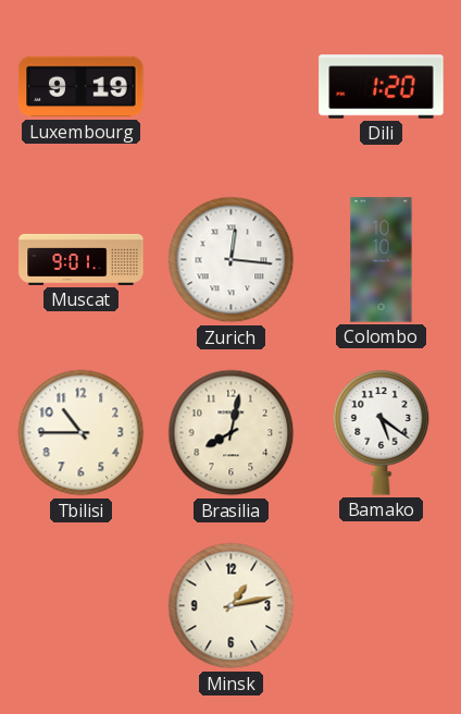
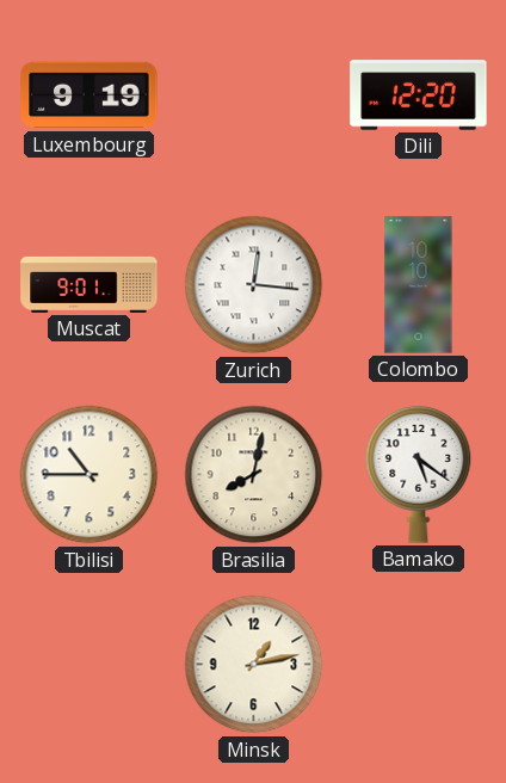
Dili: 1:20 -> 12:20
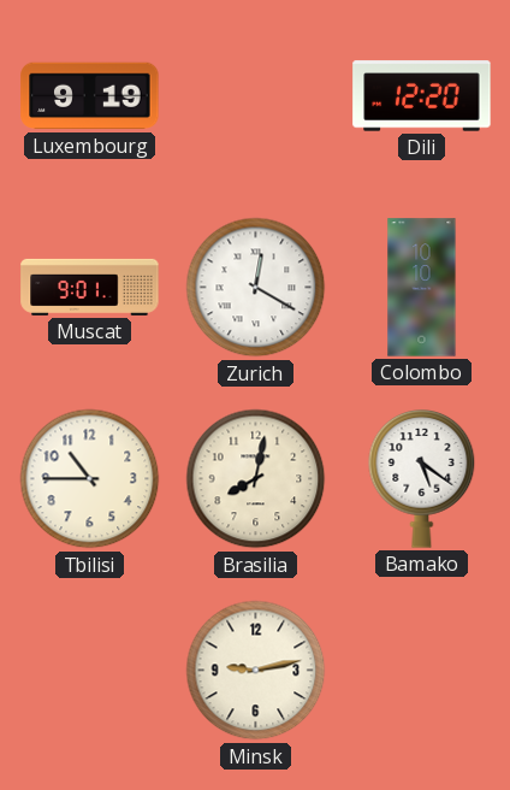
Zurich: 12:16 -> 12:20
Minsk: 1:13 -> 9:13
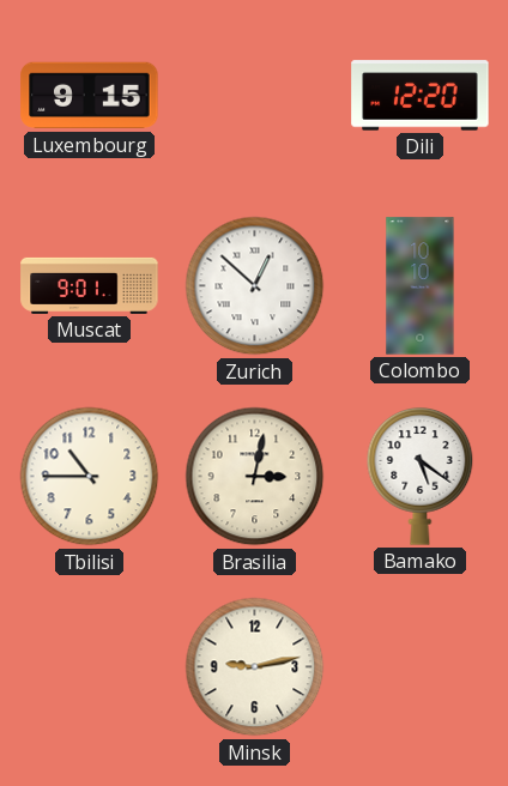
Luxembourg: 9:19 -> 9:15
Zurich: 12:20 -> 12:52
Brasilia: 8:02 -> 3:02
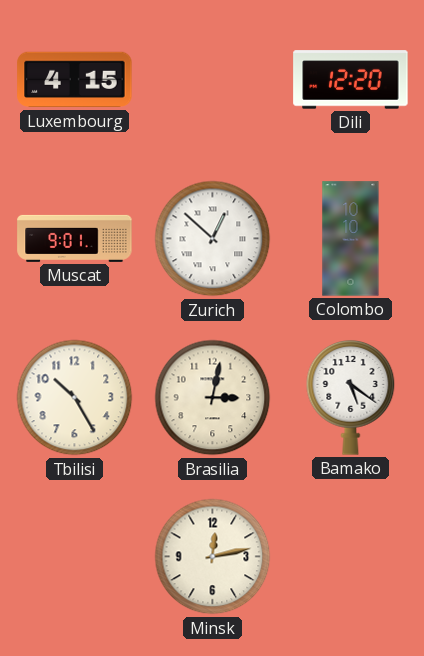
Luxembourg: 9:15 -> 4:15
Tbilisi: 10:45 -> 10:25
Minsk: 9:13 -> 12:13
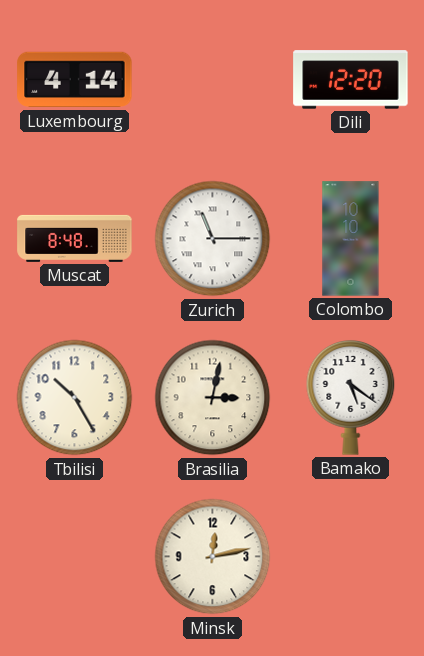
Luxembourg: 4:15 -> 4:14
Muscat: 9:01 -> 8:48
Zurich: 12:52 -> 11:15
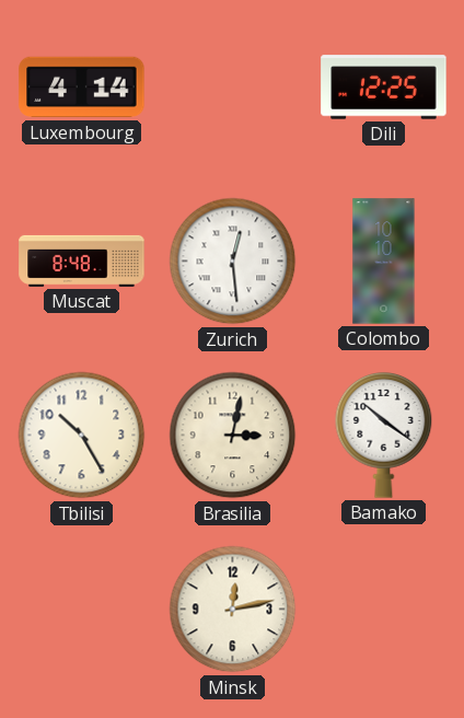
Dili: 12:20 -> 12:25
Zurich: 11:15 -> 12:29
Bamako: 5:21 -> 10:21
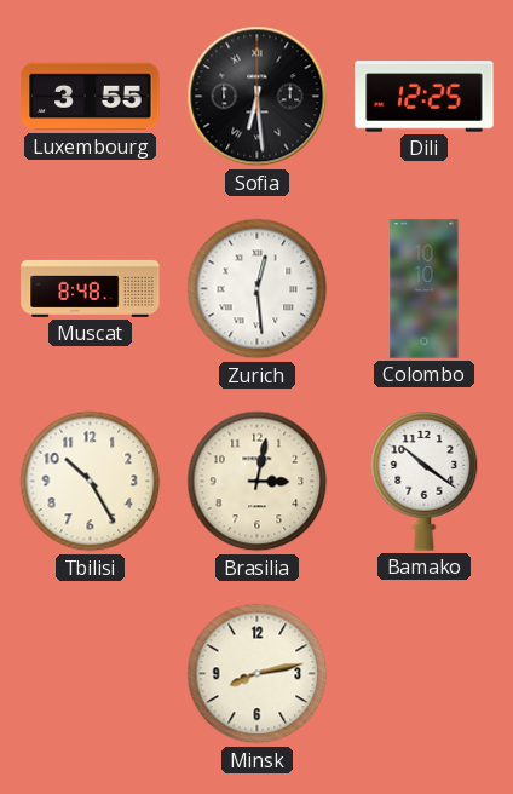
Luxembourg: 4:14 -> 3:55
Sofia: none -> 6:29
Minsk: 12:13 -> 8:13
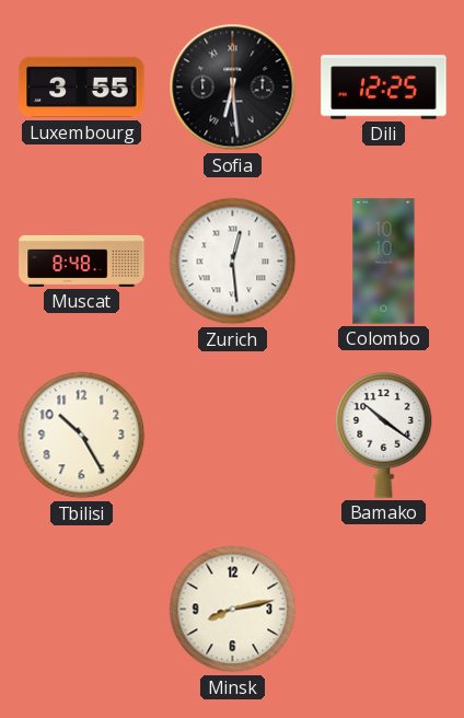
Brasilia: 3:02 -> none
